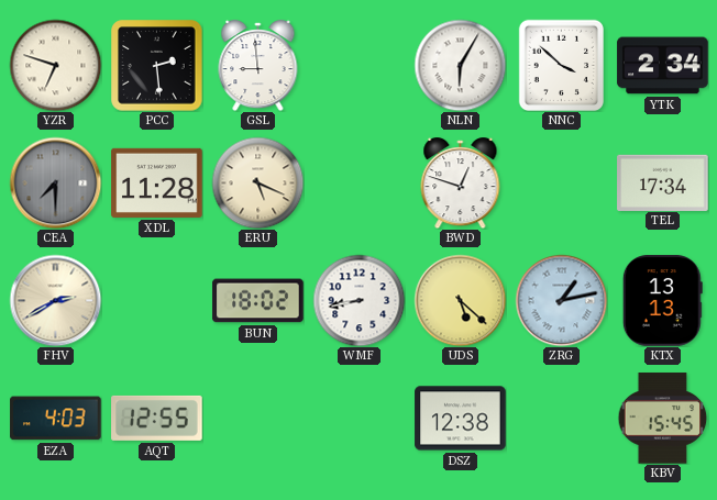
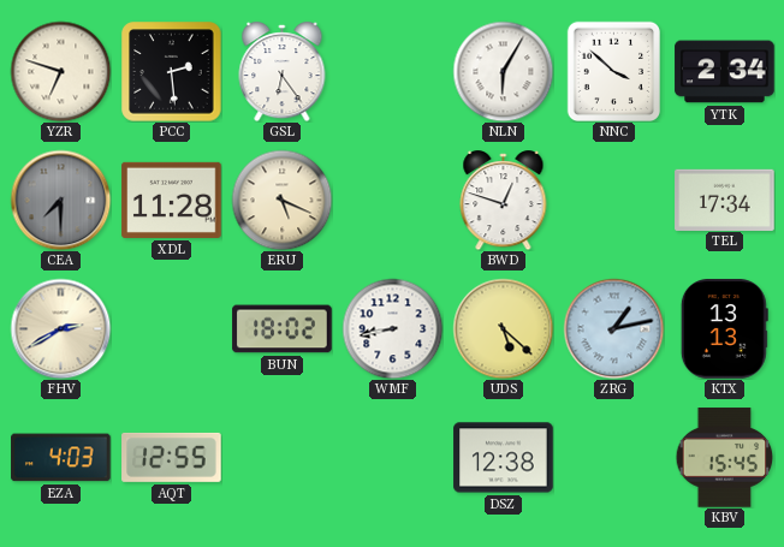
GSL: 8:59 -> 6:24
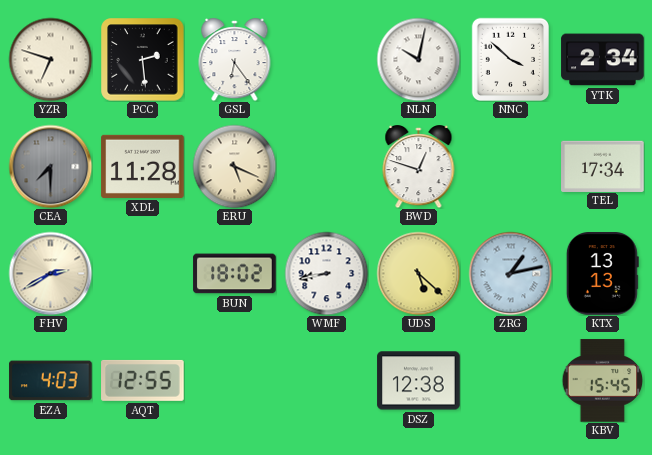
NLN: 6:05 -> 10:02
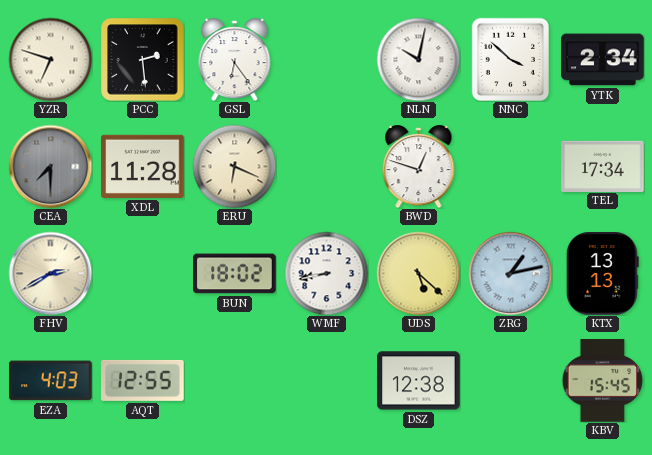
ERU: 5:19 -> 6:19
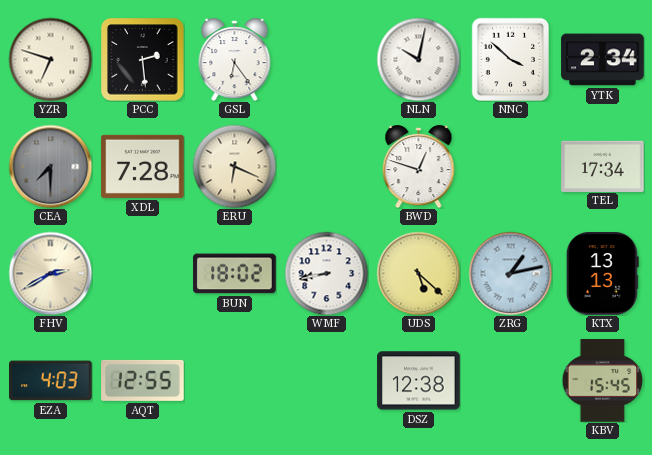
XDL: 11:28 -> 7:28
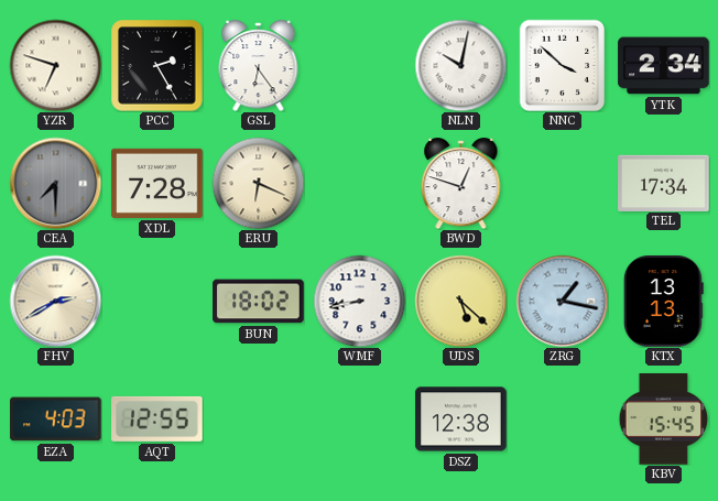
PCC: 2:29 -> 2:25
ZRG: 1:13 -> 1:17
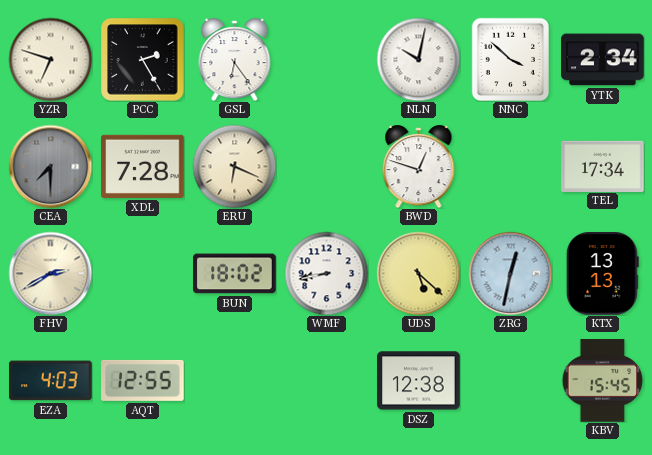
ZRG: 1:17 -> 12:32
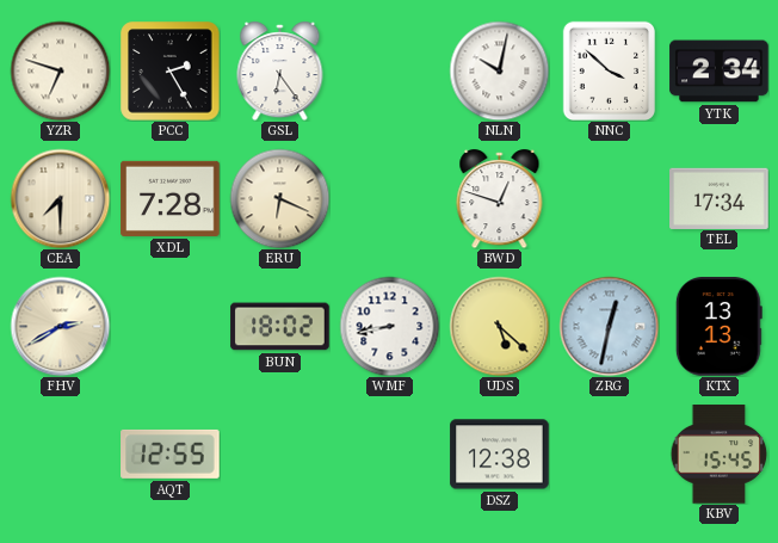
CEA dial: grey -> cream
EZA: 4:03 -> none
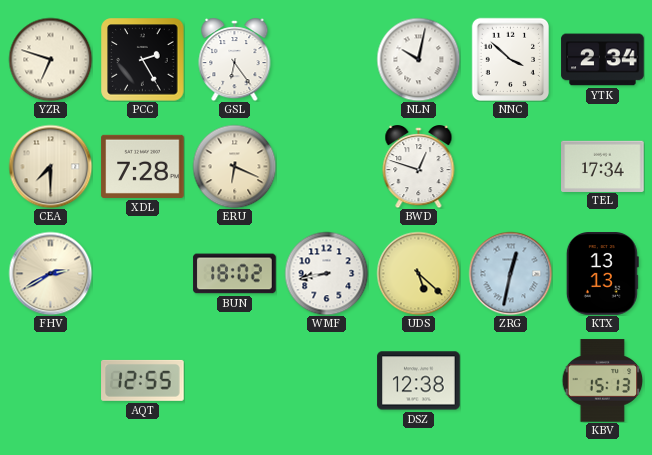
KBV: 15:45 -> 15:13
